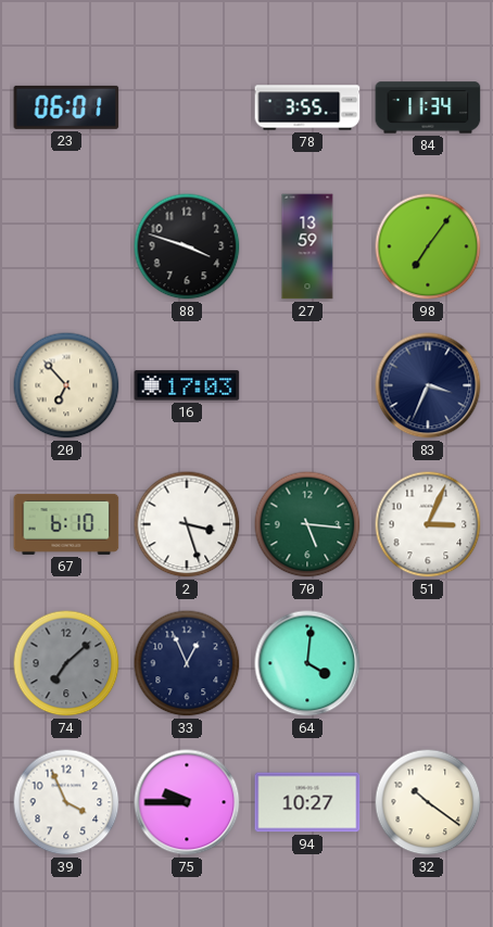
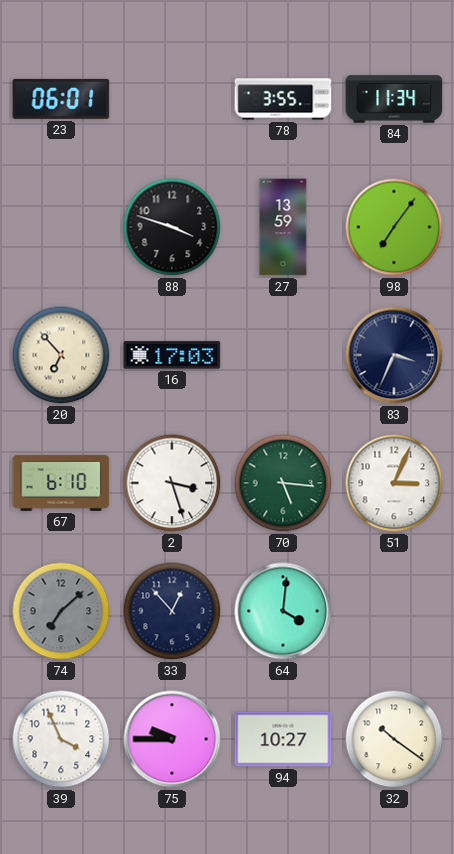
33: 12:56 -> 12:53
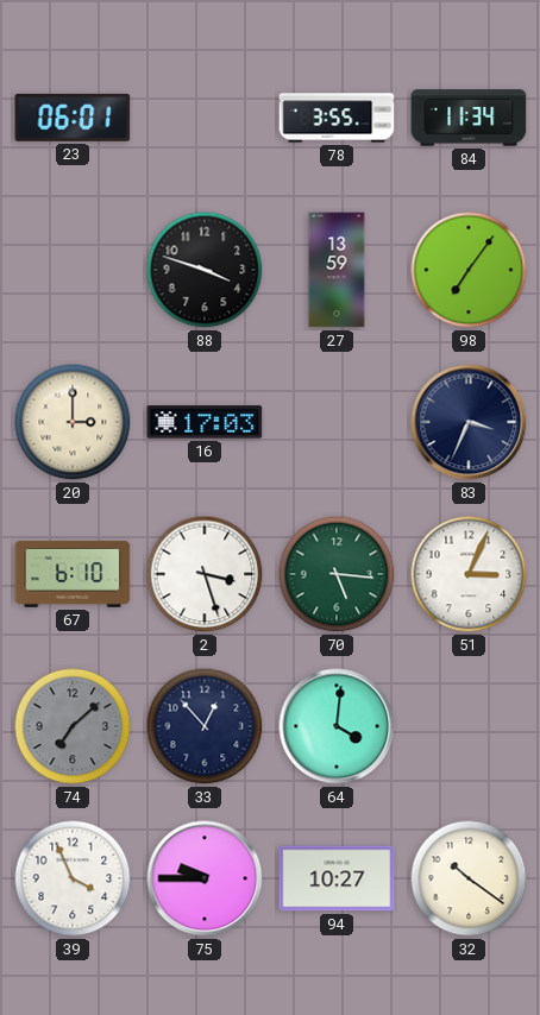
20: 6:53 -> 3:00
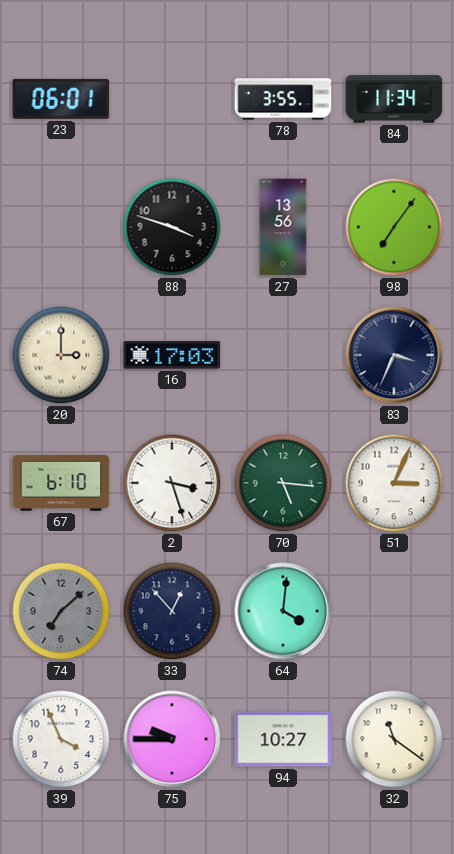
27: 13:59 -> 13:56
32: 10:21 -> 11:21
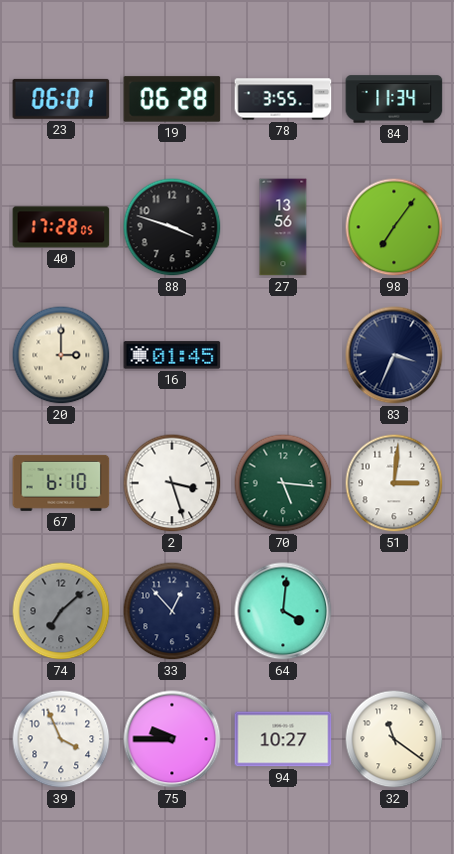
19: none -> 06:28
40: none -> 17:28
16: 17:03 -> 01:45
51: 3:04 -> 3:01
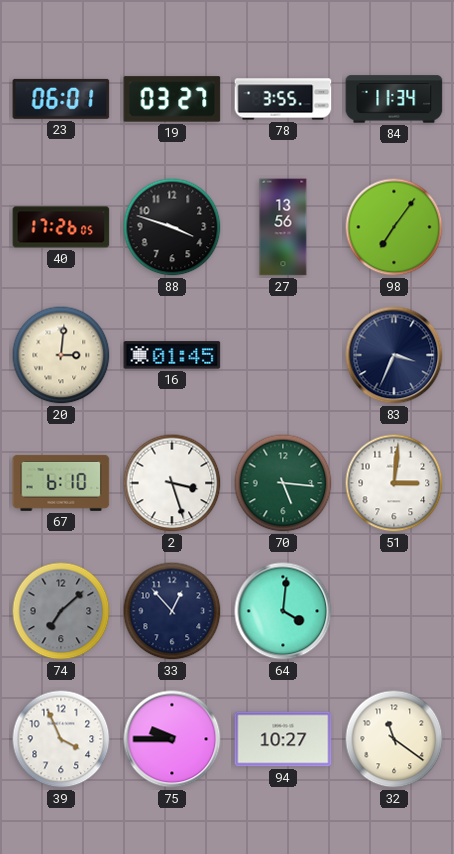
19: 06:28 -> 03:27
40: 17:28 -> 17:26
20: 3:00 -> 3:01
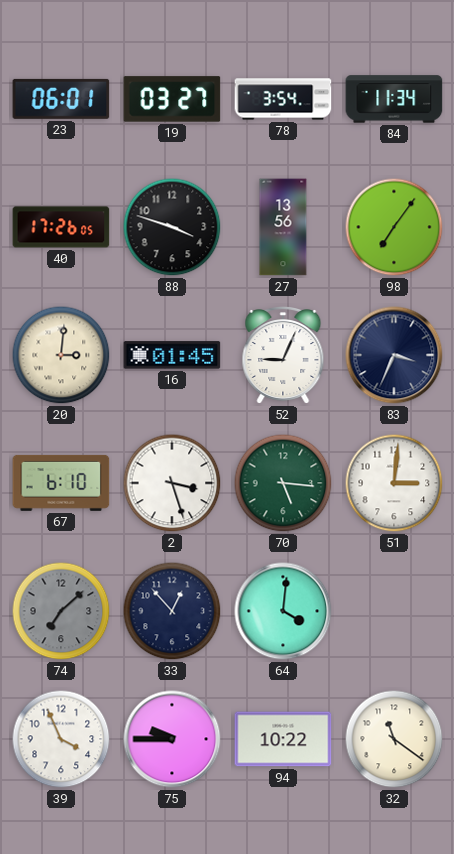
78: 3:55 -> 3:54
52: none -> 9:04
94: 10:27 -> 10:22
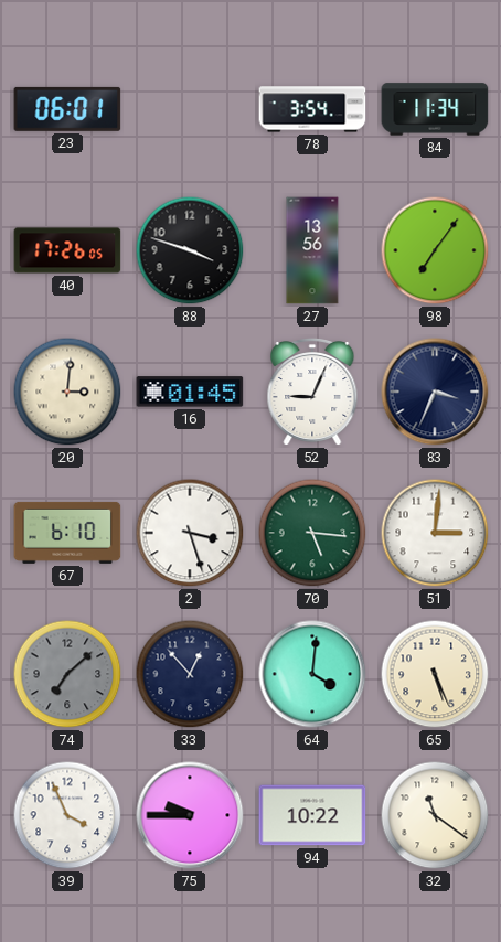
19: 03:27 -> none
65: none -> 5:26
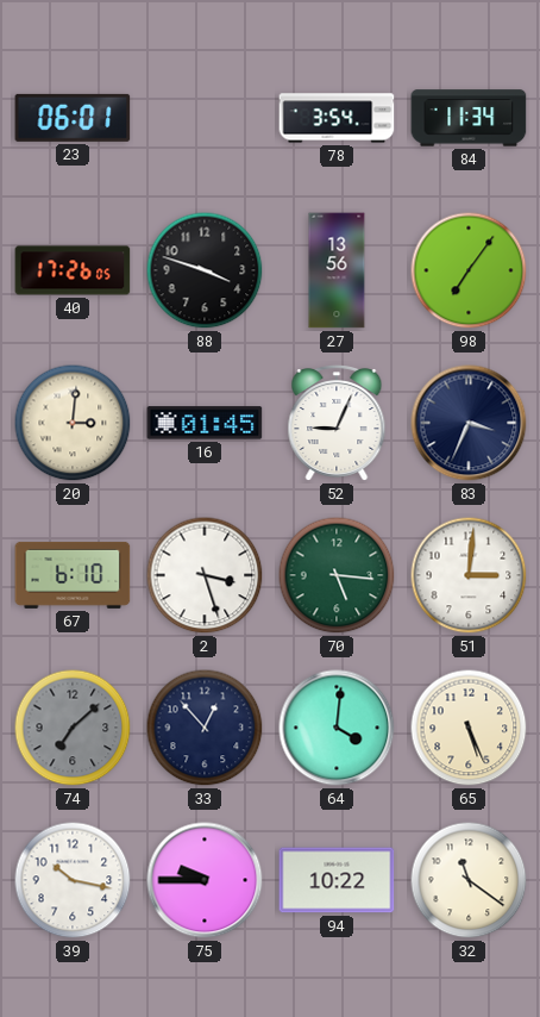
39: 3:56 -> 10:17
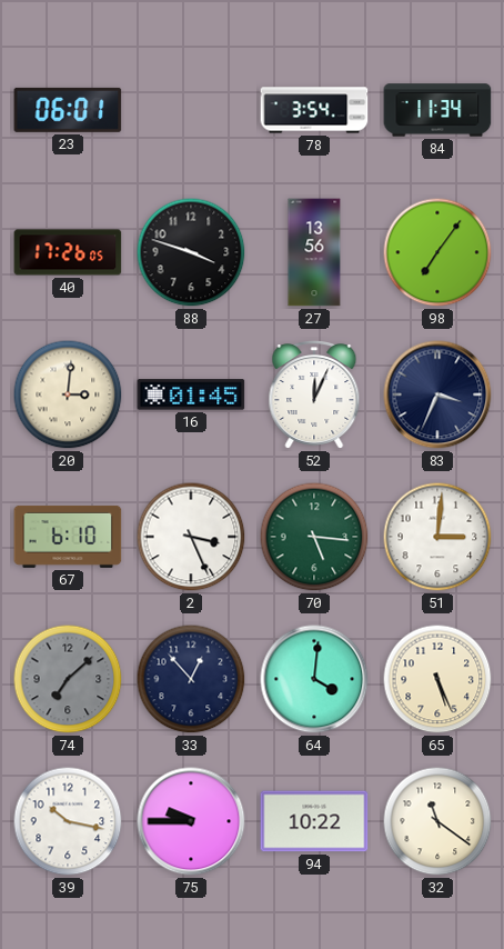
52: 9:04 -> 12:04
2: 3:27 -> 3:26
